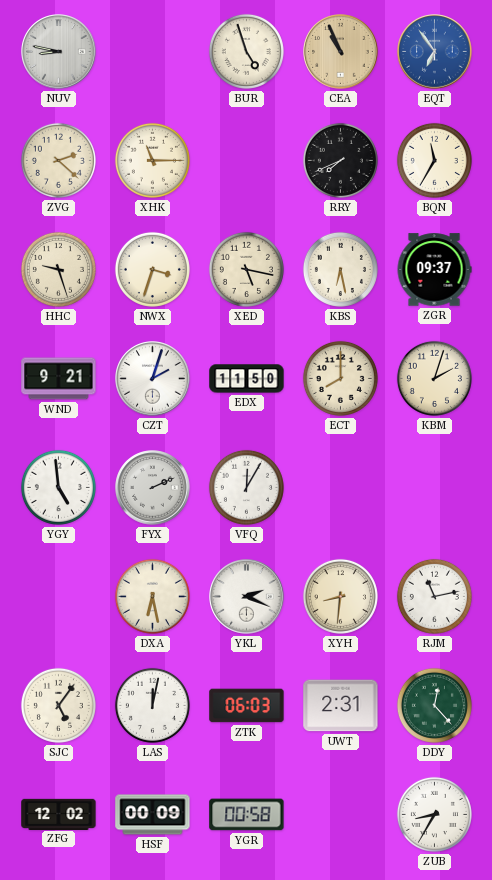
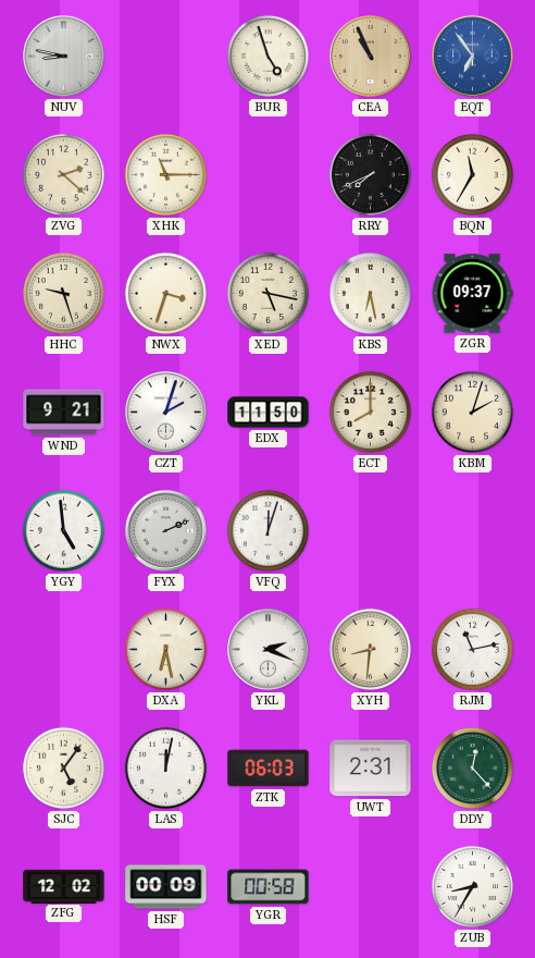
VFQ: 12:05 -> 12:03
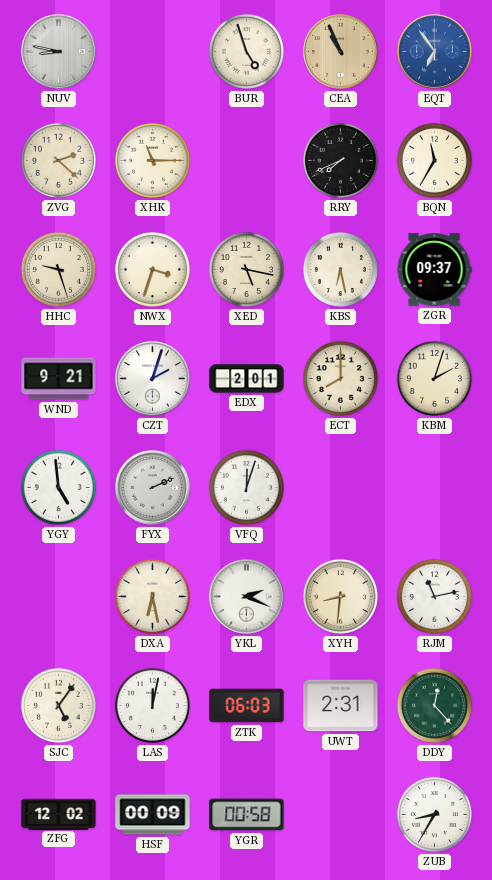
EDX: 11:50 -> 2:01
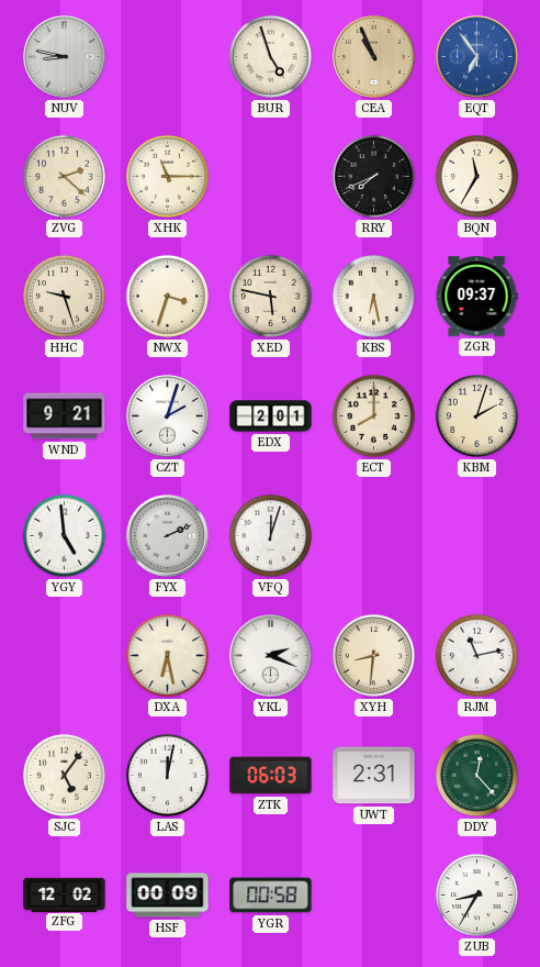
XED: 5:17 -> 5:47
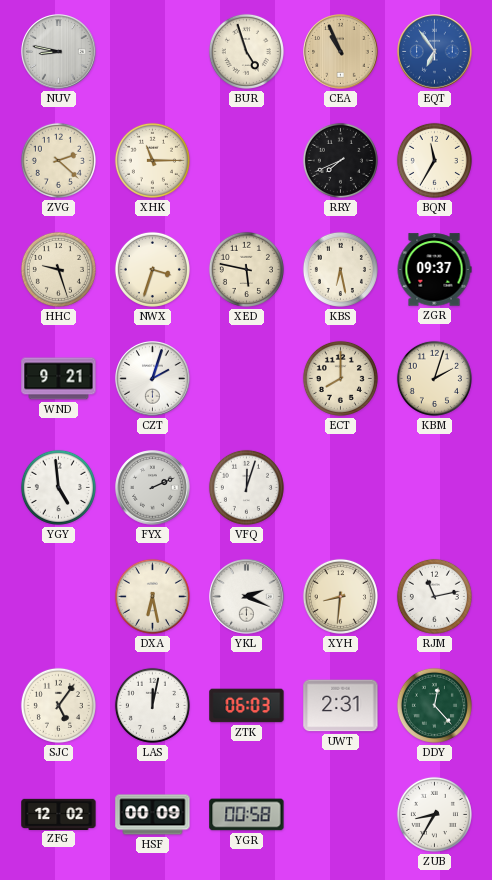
EDX: 2:01 -> none
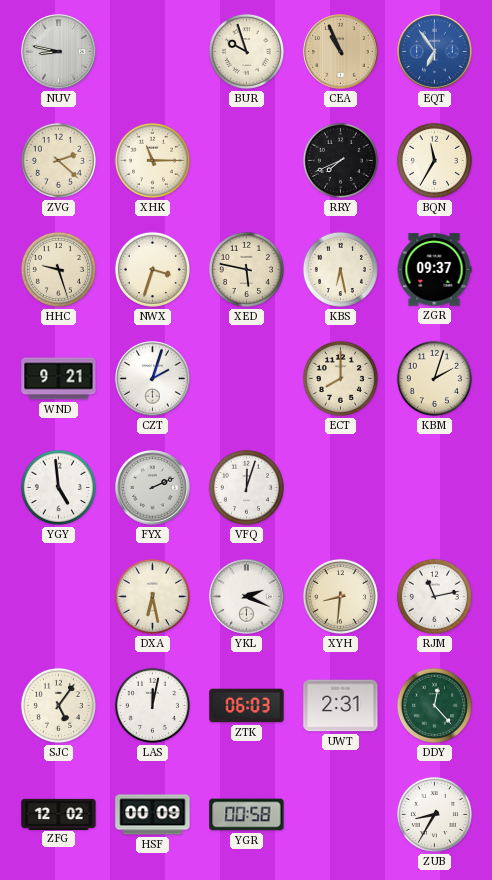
BUR: 4:57 -> 9:57
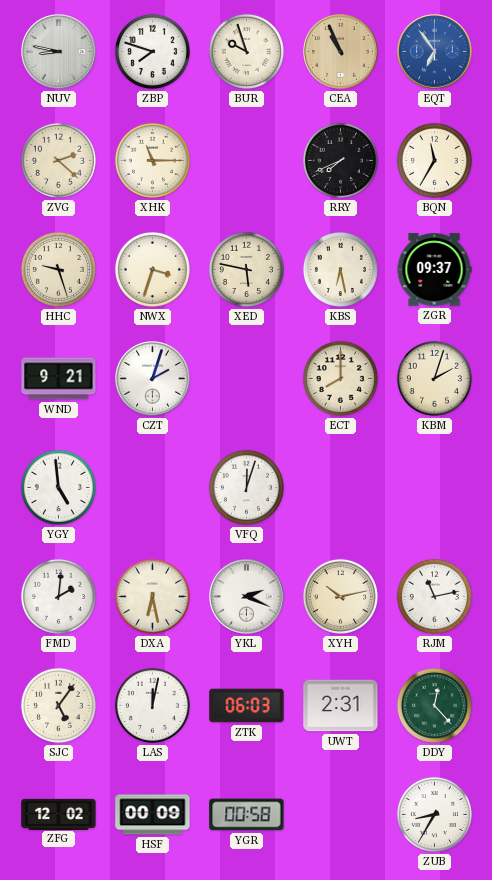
ZBP: none -> 7:48
FYX: 2:11 -> none
FMD: none -> 2:01
XYH: 8:31 -> 10:13
